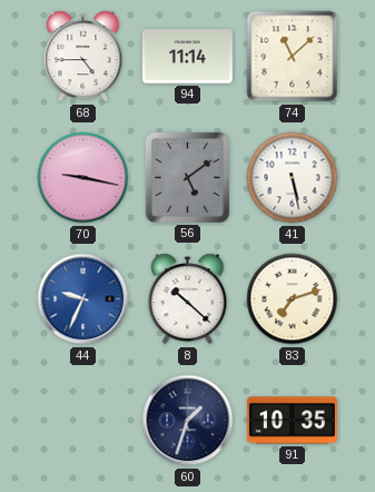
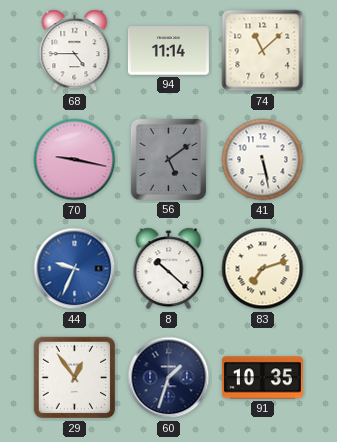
29: none -> 12:54
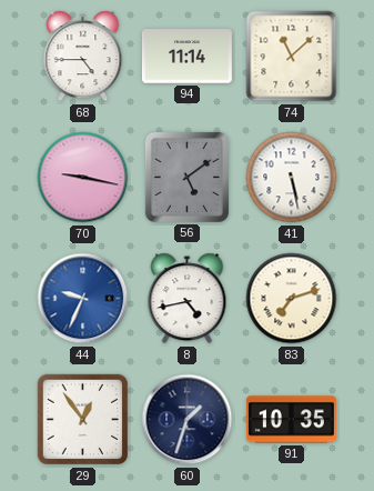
8: 10:22 -> 4:43
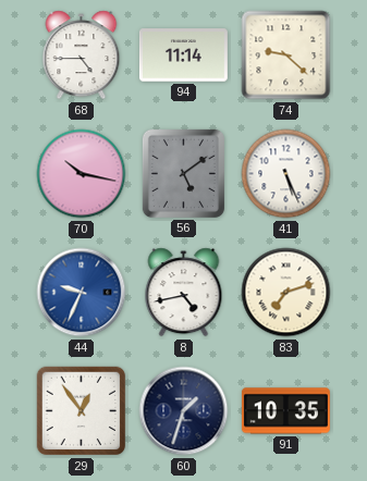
74: 11:08 -> 9:22
70: 9:17 -> 10:17
41: 5:28 -> 5:26
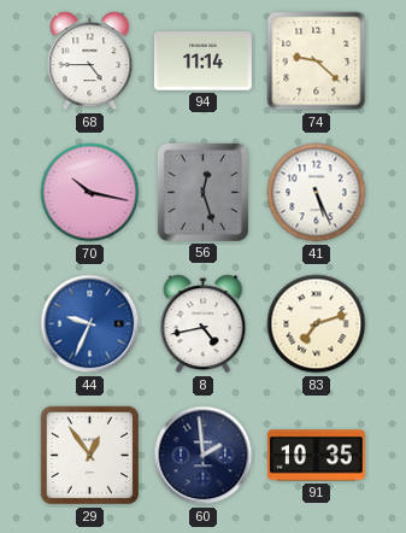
56: 5:09 -> 12:27
60: 1:33 -> 1:59
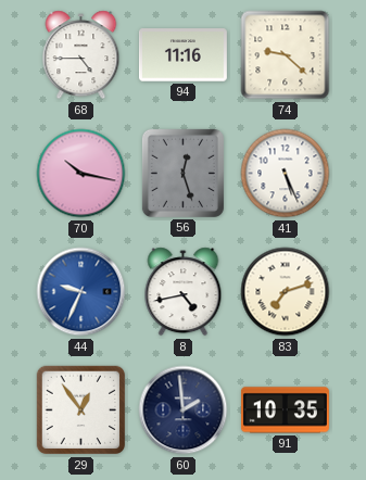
94: 11:14 -> 11:16
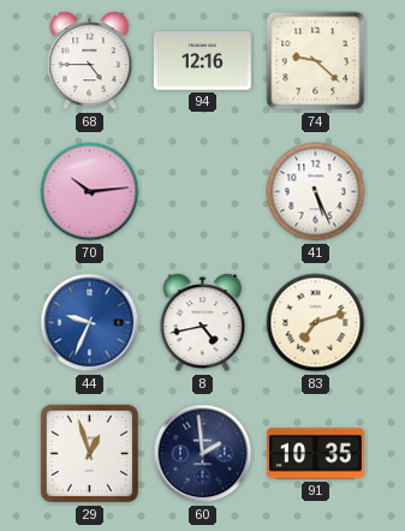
94: 11:16 -> 12:16
70: 10:17 -> 10:14
56: 12:27 -> none
29: 12:54 -> 12:57
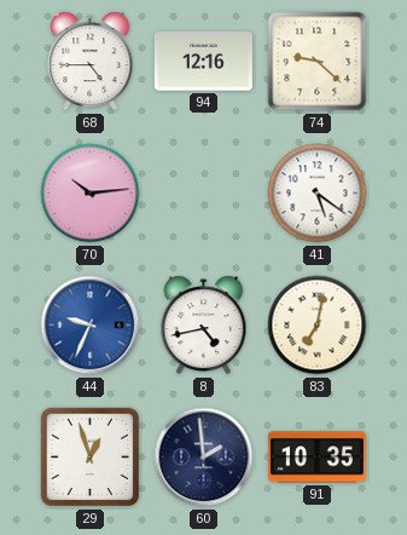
41: 5:26 -> 5:21
83: 7:12 -> 7:02
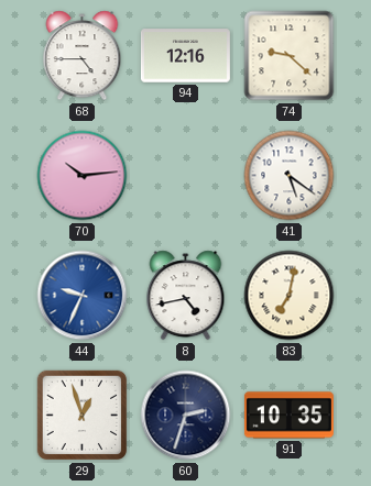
60: 1:59 -> 2:33
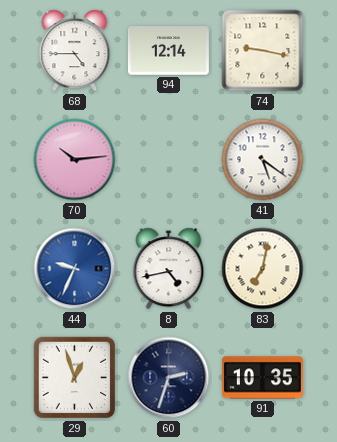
94: 12:16 -> 12:14
74: 9:22 -> 9:17
